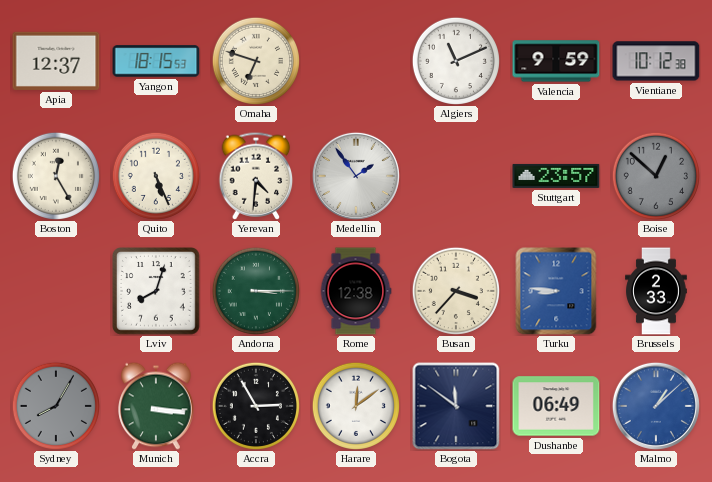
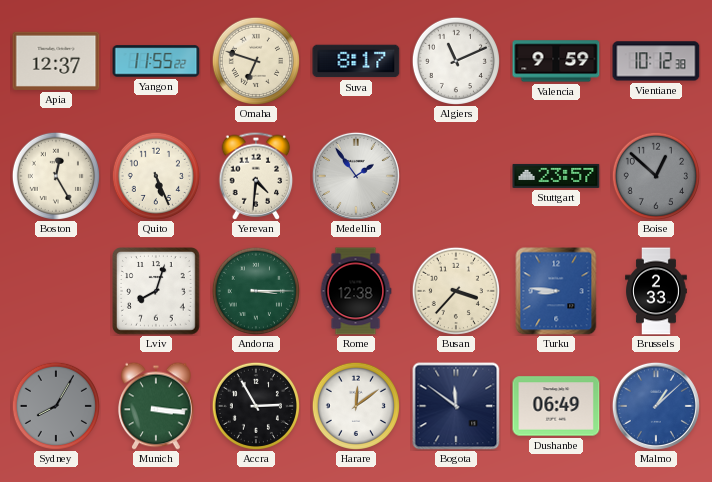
Yangon: 18:15 -> 11:55
Suva: none -> 8:17
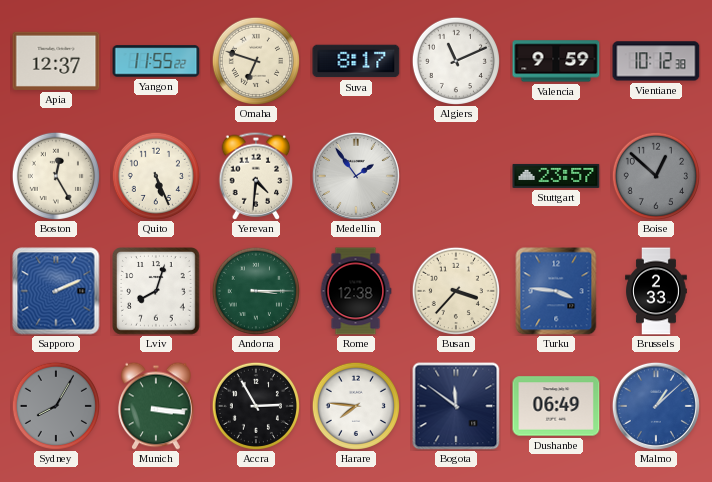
Sapporo: none -> 2:11
Turku: 8:46 -> 3:46
Harare: 12:09 -> 7:46
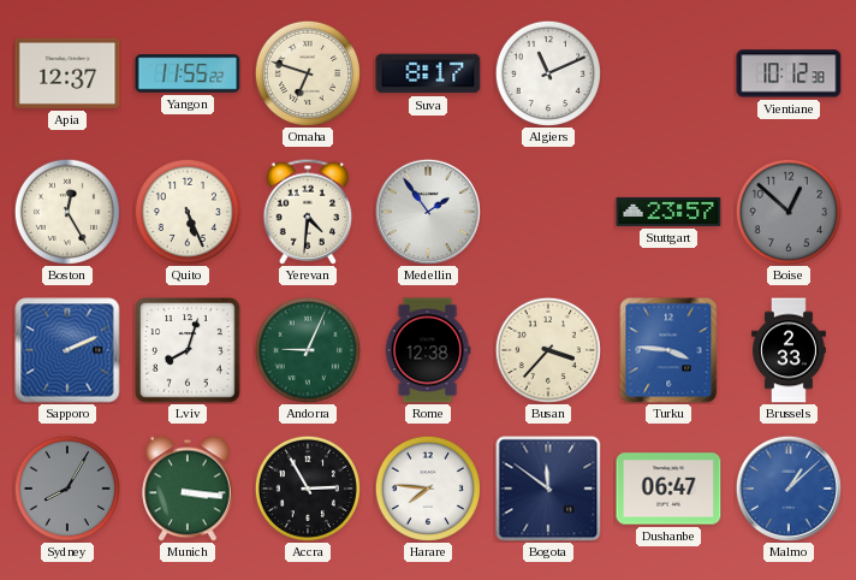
Valencia: 9:59 -> none
Andorra: 3:15 -> 9:04
Dushanbe: 06:49 -> 06:47
